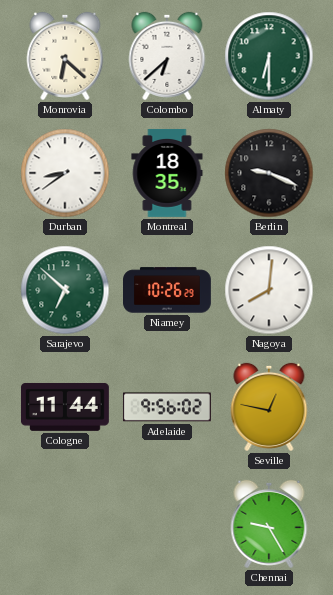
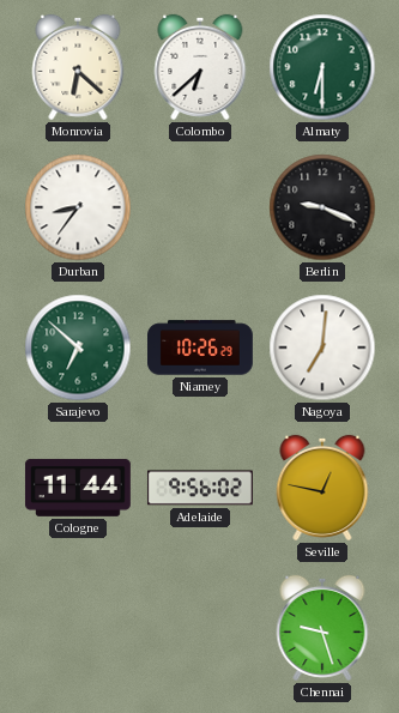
Durban: 8:39 -> 8:36
Montreal: 18:35 -> none
Nagoya: 8:01 -> 7:01
Chennai: 9:25 -> 9:27
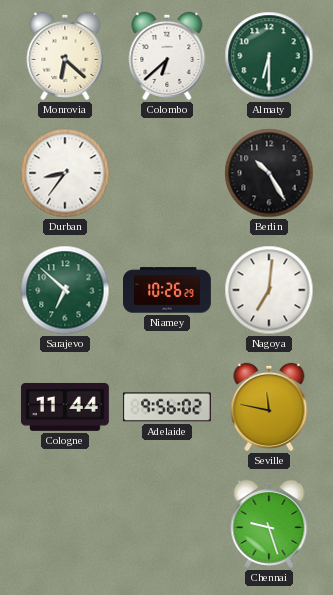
Berlin: 9:19 -> 10:25
Seville: 12:47 -> 11:47
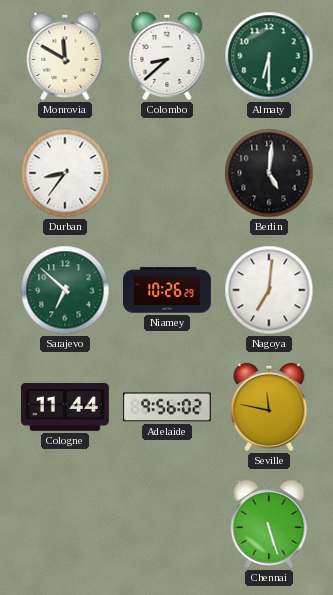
Monrovia: 6:22 -> 11:50
Colombo: 6:38 -> 8:38
Berlin: 10:25 -> 5:01
Chennai: 9:27 -> 5:27
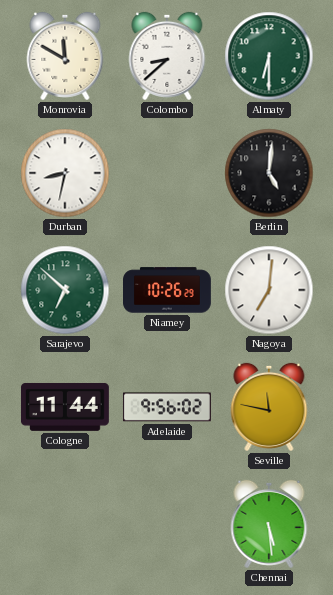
Durban: 8:36 -> 8:32
Chennai: 5:27 -> 5:29
